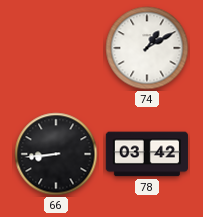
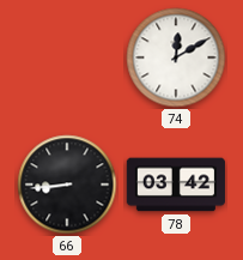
74: 1:10 -> 12:10
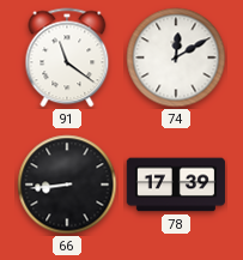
91: none -> 11:21
78: 03:42 -> 17:39
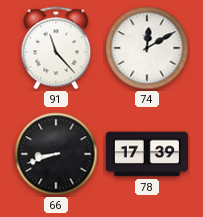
91: 11:21 -> 11:23
66: 8:44 -> 8:42
